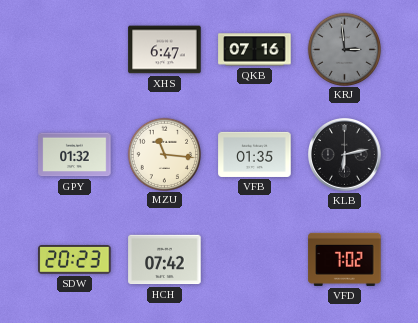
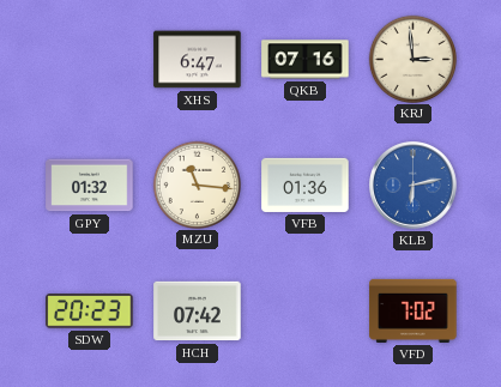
KRJ dial: grey -> cream
VFB: 01:35 -> 01:36
KLB dial: black -> blue
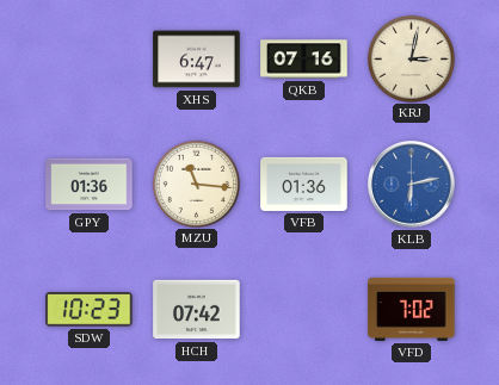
KRJ: 2:59 -> 3:02
GPY: 01:32 -> 01:36
SDW: 20:23 -> 10:23
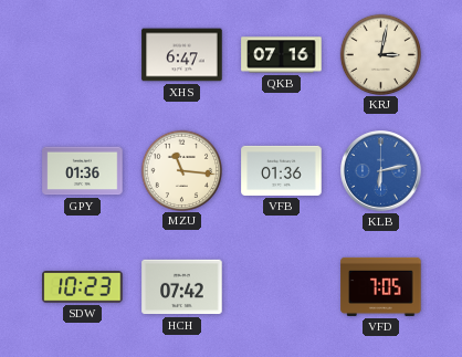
VFD: 7:02 -> 7:05
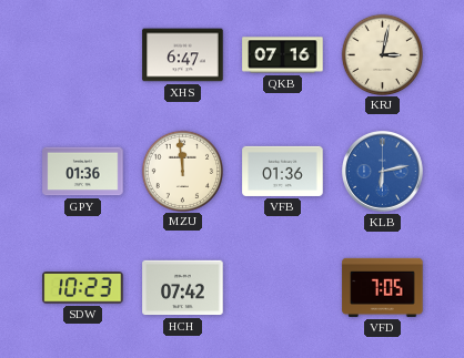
MZU: 11:16 -> 11:59
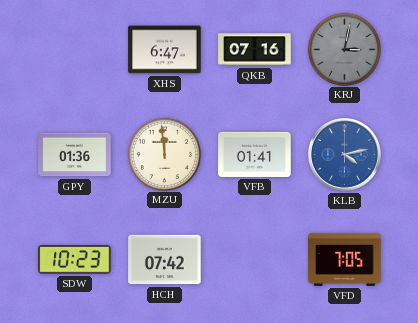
KRJ dial: cream -> grey
VFB: 01:36 -> 01:41
KLB: 6:13 -> 4:13
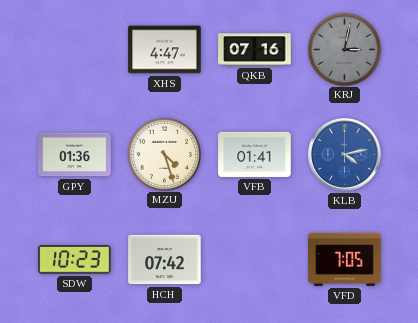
XHS: 6:47 -> 4:47
MZU: 11:59 -> 4:27
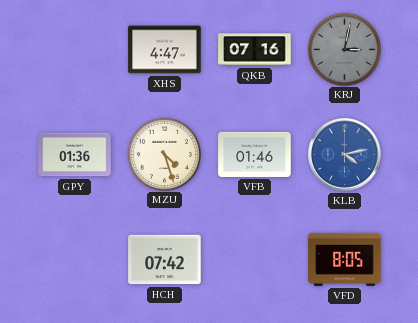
VFB: 01:41 -> 01:46
SDW: 10:23 -> none
VFD: 7:05 -> 8:05
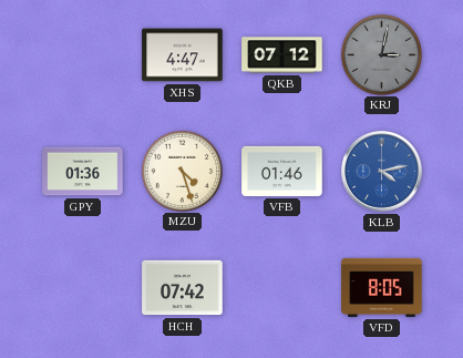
QKB: 07:16 -> 07:12
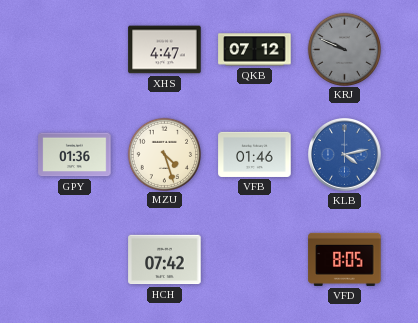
KRJ: 3:02 -> 9:49
